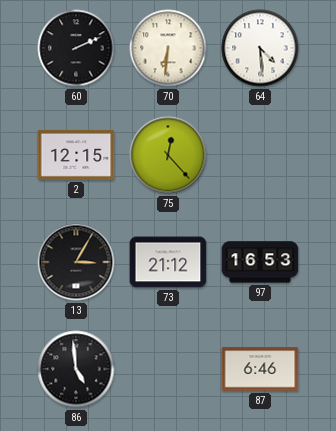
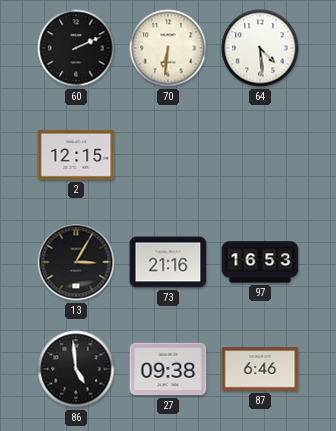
75: 12:23 -> none
73: 21:12 -> 21:16
27: none -> 09:38
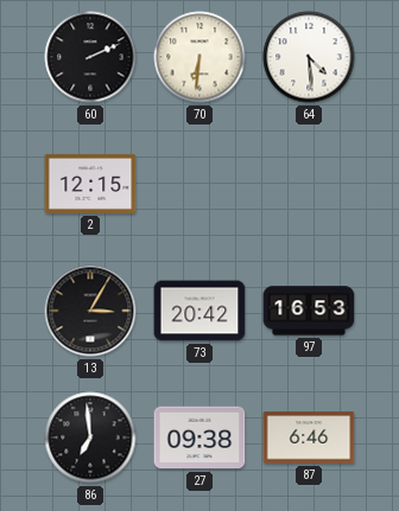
73: 21:16 -> 20:42
86: 4:59 -> 6:59
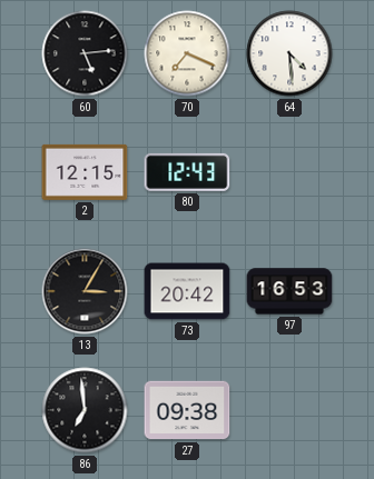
60: 2:11 -> 5:14
70: 6:31 -> 7:19
80: none -> 12:43
87: 6:46 -> none
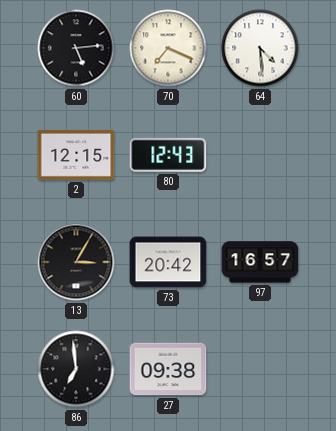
97: 16:53 -> 16:57
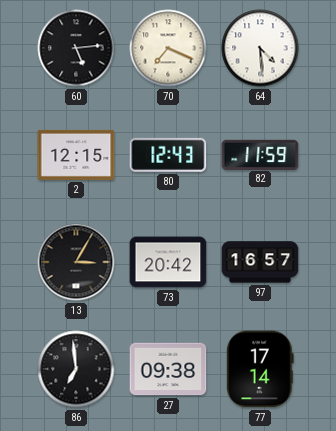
82: none -> 11:59
77: none -> 17:14
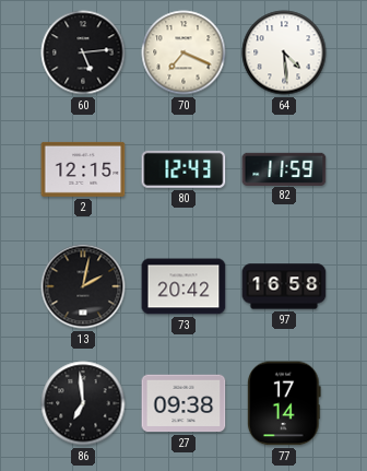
13: 3:05 -> 2:02
97: 16:57 -> 16:58
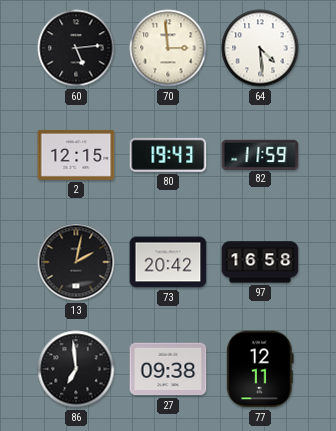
70: 7:19 -> 2:59
80: 12:43 -> 19:43
77: 17:14 -> 12:11
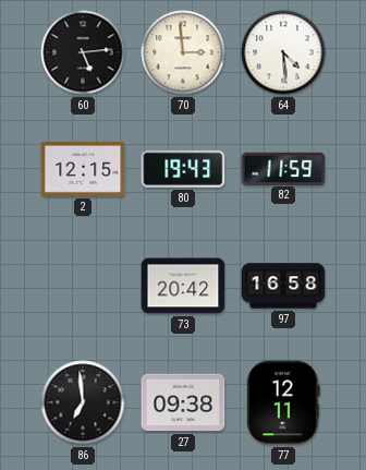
13: 2:02 -> none
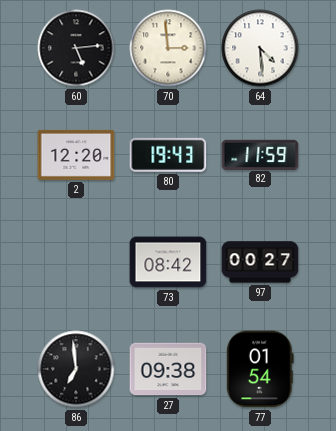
2: 12:15 -> 12:20
73: 20:42 -> 08:42
97: 16:58 -> 00:27
77: 12:11 -> 01:54
